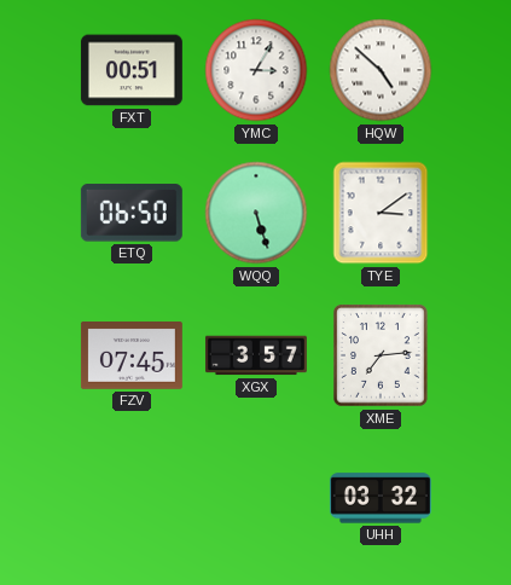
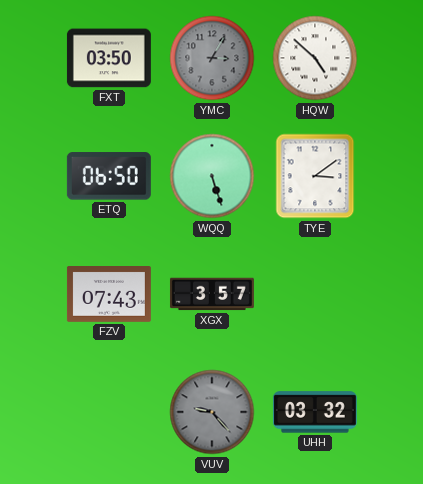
FXT: 00:51 -> 03:50
YMC dial: white -> grey
FZV: 07:45 -> 07:43
XME: 7:14 -> none
VUV: none -> 9:23
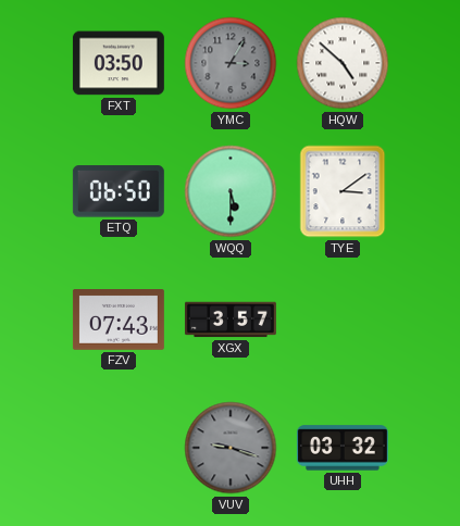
WQQ: 5:27 -> 5:30
VUV: 9:23 -> 9:18
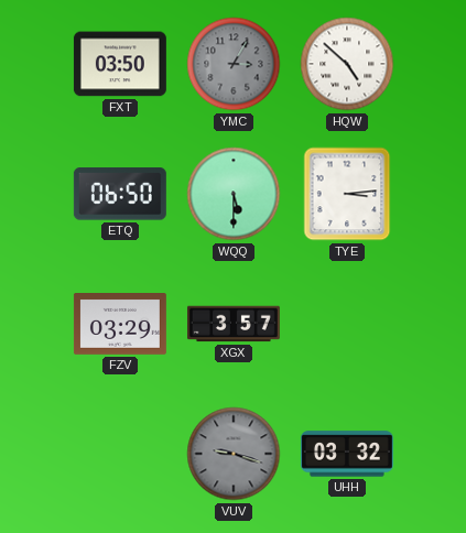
TYE: 3:09 -> 3:14
FZV: 07:43 -> 03:29
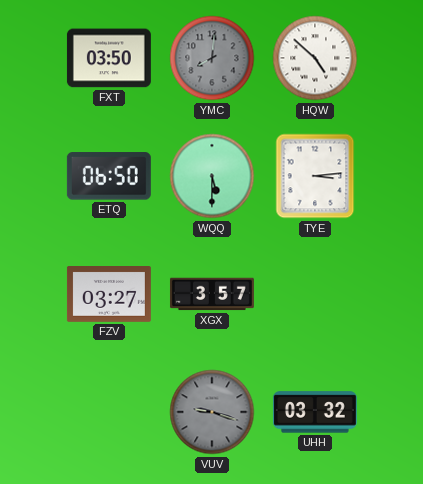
YMC: 3:05 -> 8:01
FZV: 03:29 -> 03:27
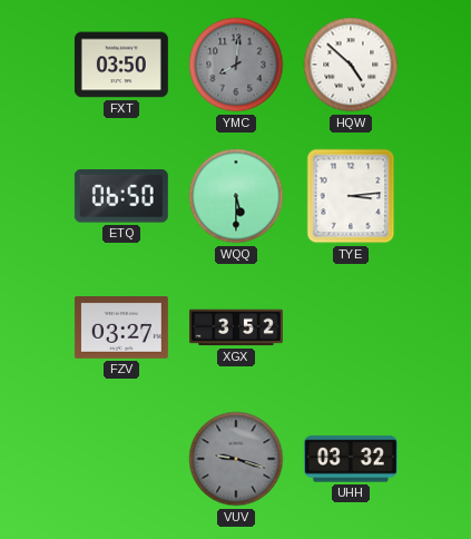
XGX: 3:57 -> 3:52
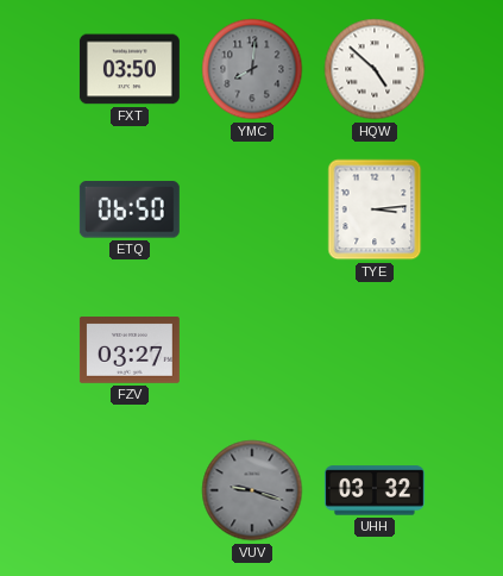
WQQ: 5:30 -> none
XGX: 3:52 -> none
